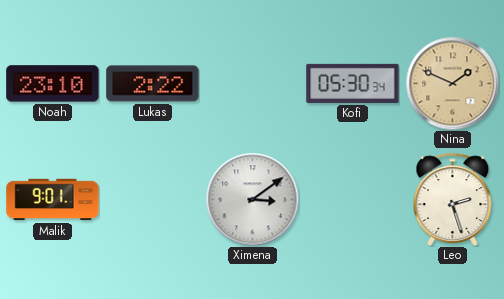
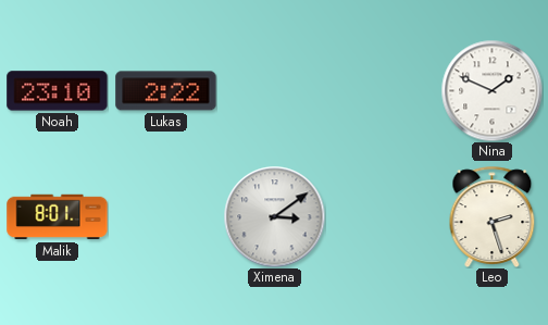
Kofi: 05:30 -> none
Nina dial: champagne -> white
Malik: 9:01 -> 8:01
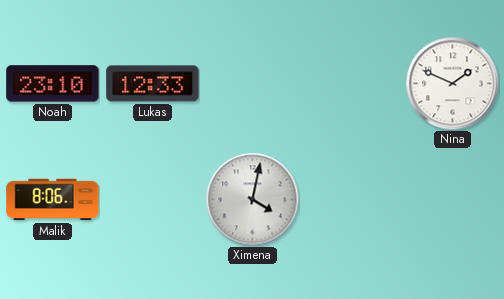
Lukas: 2:22 -> 12:33
Malik: 8:01 -> 8:06
Ximena: 3:09 -> 4:02
Leo: 2:27 -> none
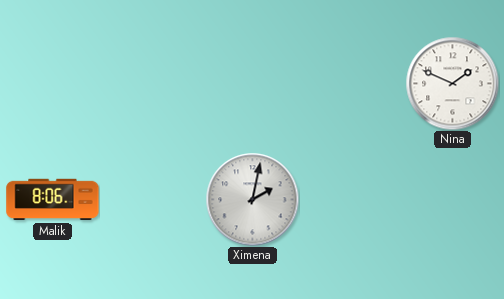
Noah: 23:10 -> none
Lukas: 12:33 -> none
Ximena: 4:02 -> 2:02
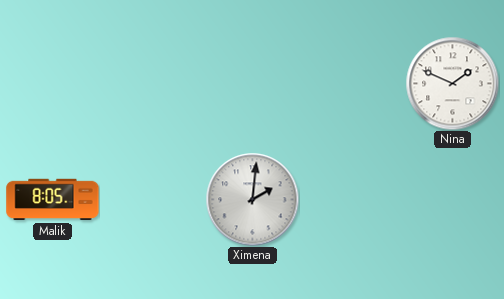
Malik: 8:06 -> 8:05
Ximena: 2:02 -> 2:01
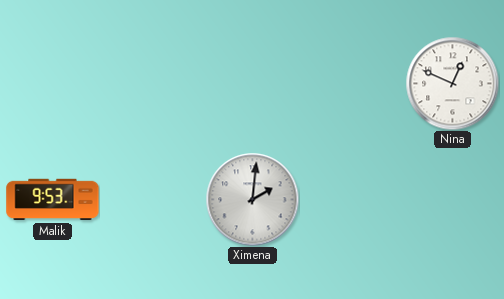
Nina: 1:49 -> 12:49
Malik: 8:05 -> 9:53
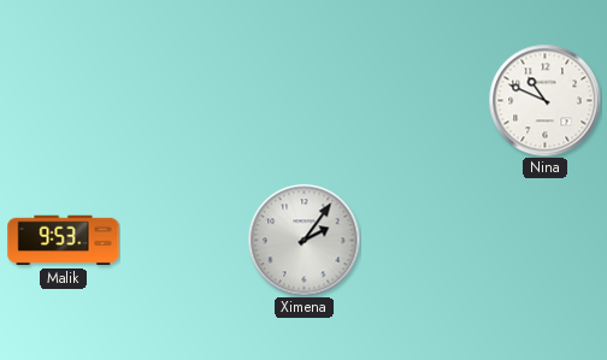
Nina: 12:49 -> 10:49
Ximena: 2:01 -> 2:06
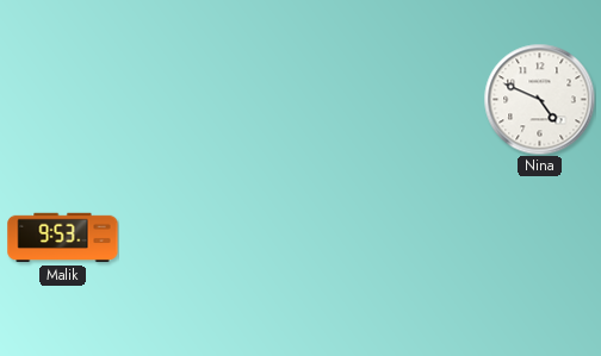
Nina: 10:49 -> 4:49
Ximena: 2:06 -> none
